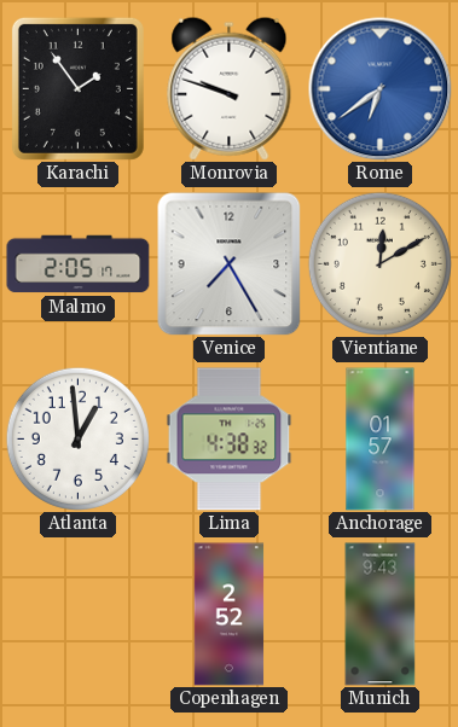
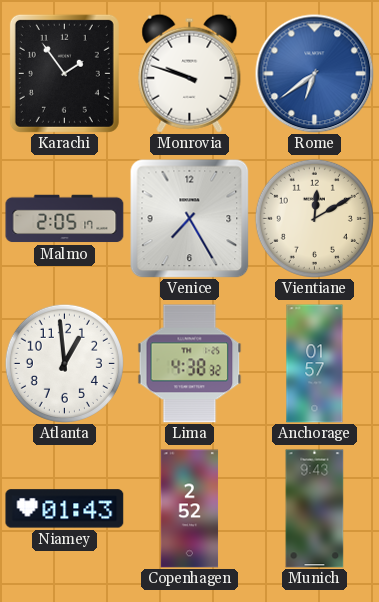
Niamey: none -> 01:43
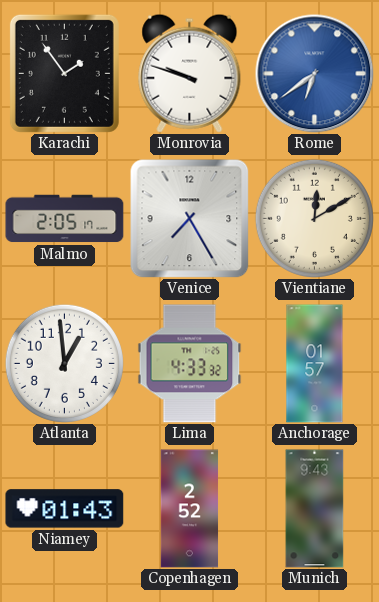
Lima: 4:38 -> 4:33
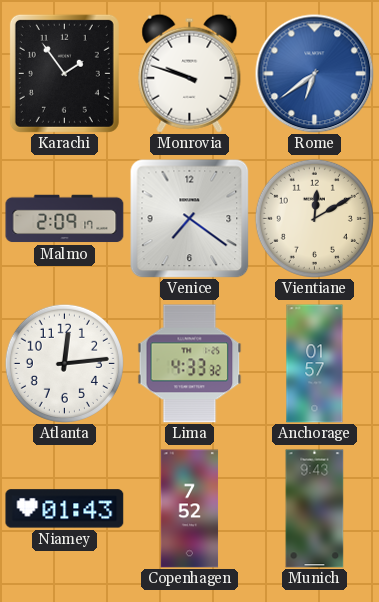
Malmo: 2:05 -> 2:09
Venice: 7:25 -> 7:21
Atlanta: 12:59 -> 12:14
Copenhagen: 2:52 -> 7:52
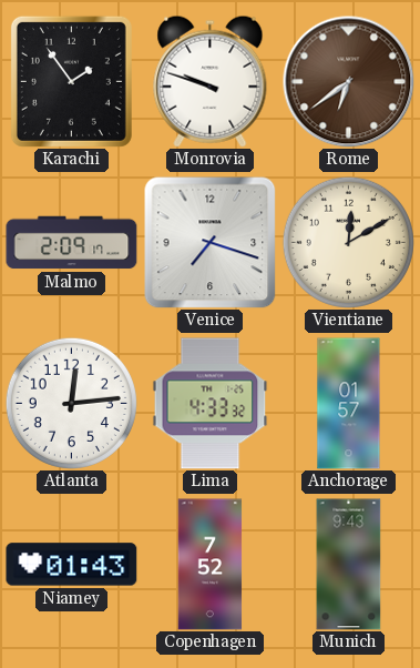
Rome dial: blue -> brown
Venice: 7:21 -> 7:18
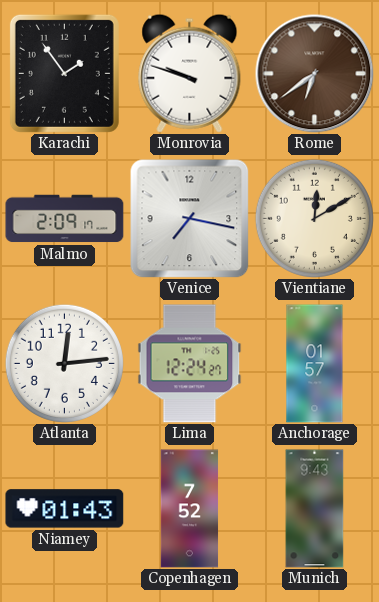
Venice: 7:18 -> 7:17
Lima: 4:33 -> 12:24
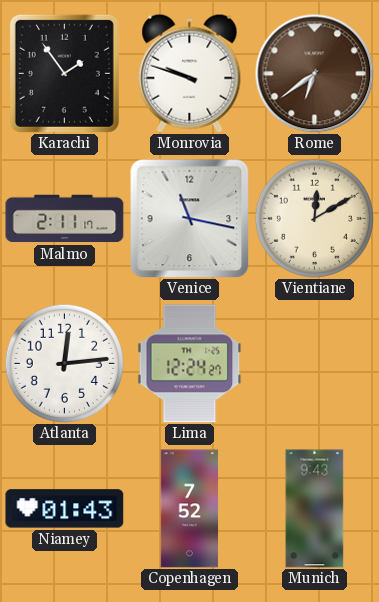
Malmo: 2:09 -> 2:11
Venice: 7:17 -> 11:17
Anchorage: 01:57 -> none
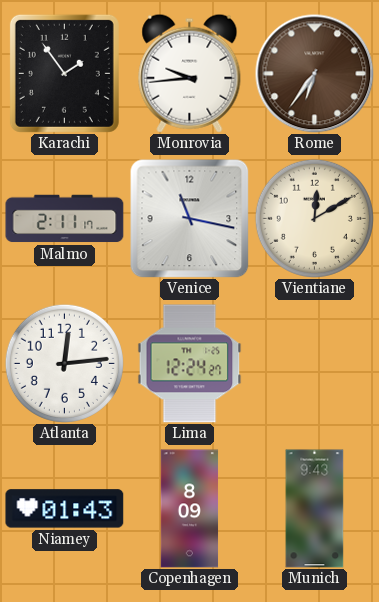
Monrovia: 9:48 -> 9:44
Rome: 6:39 -> 6:36
Copenhagen: 7:52 -> 8:09
